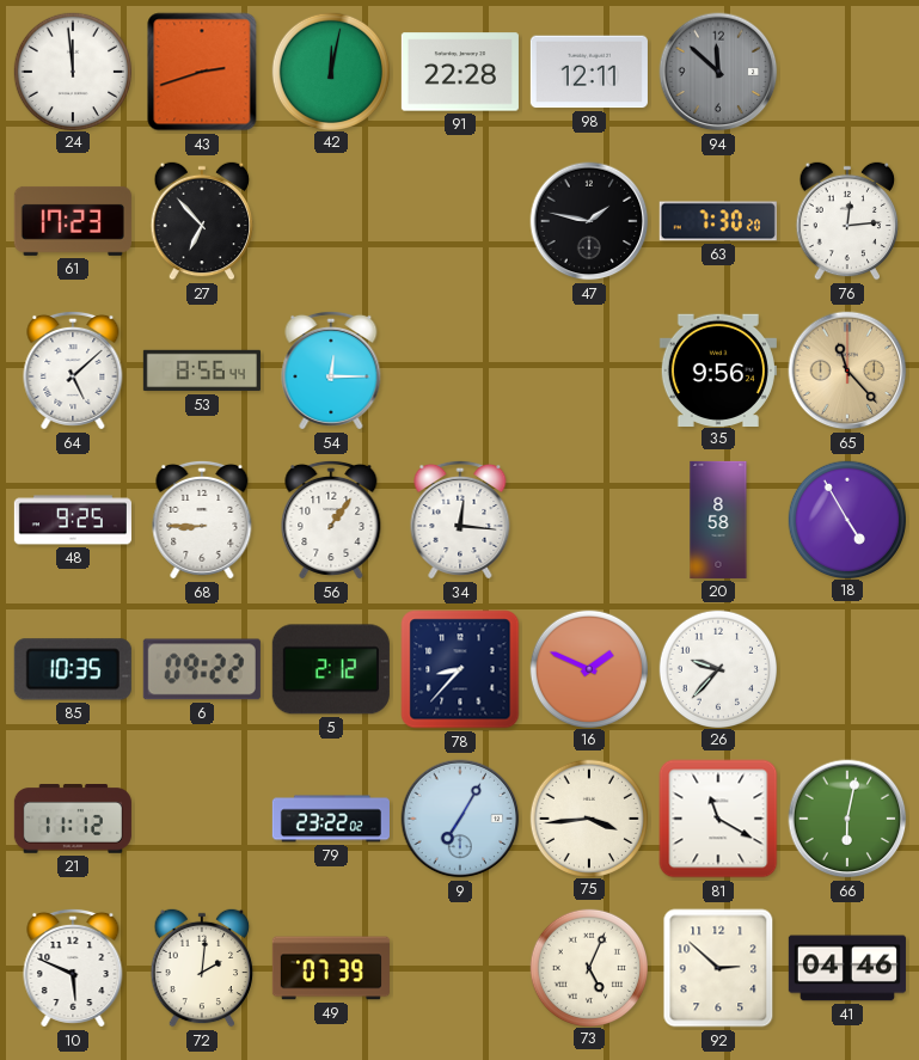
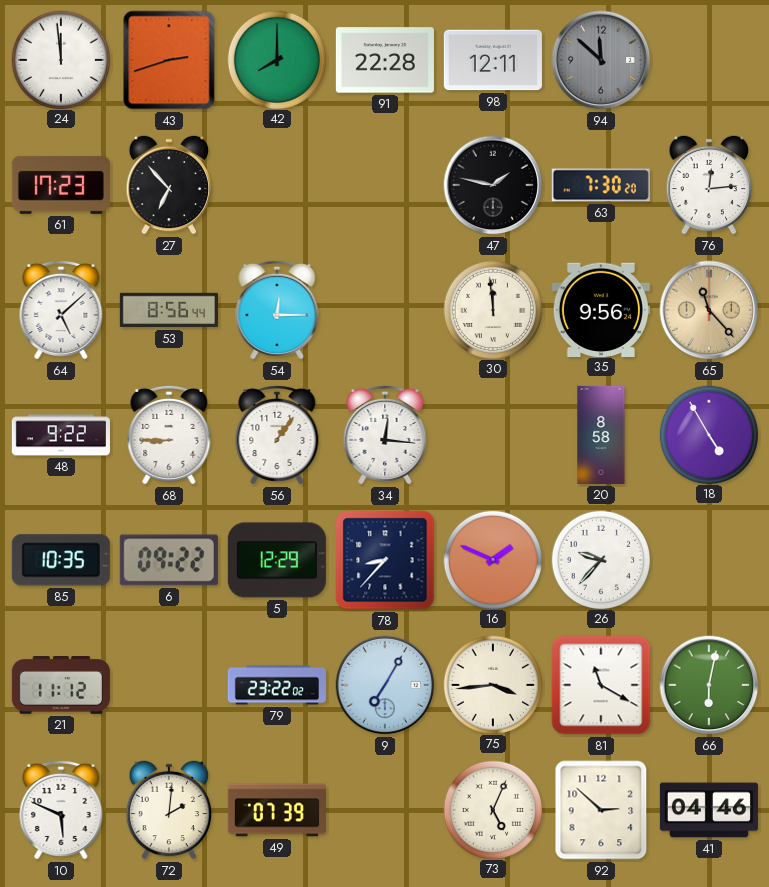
42: 12:02 -> 8:00
30: none -> 11:59
48: 9:25 -> 9:22
5: 2:12 -> 12:29
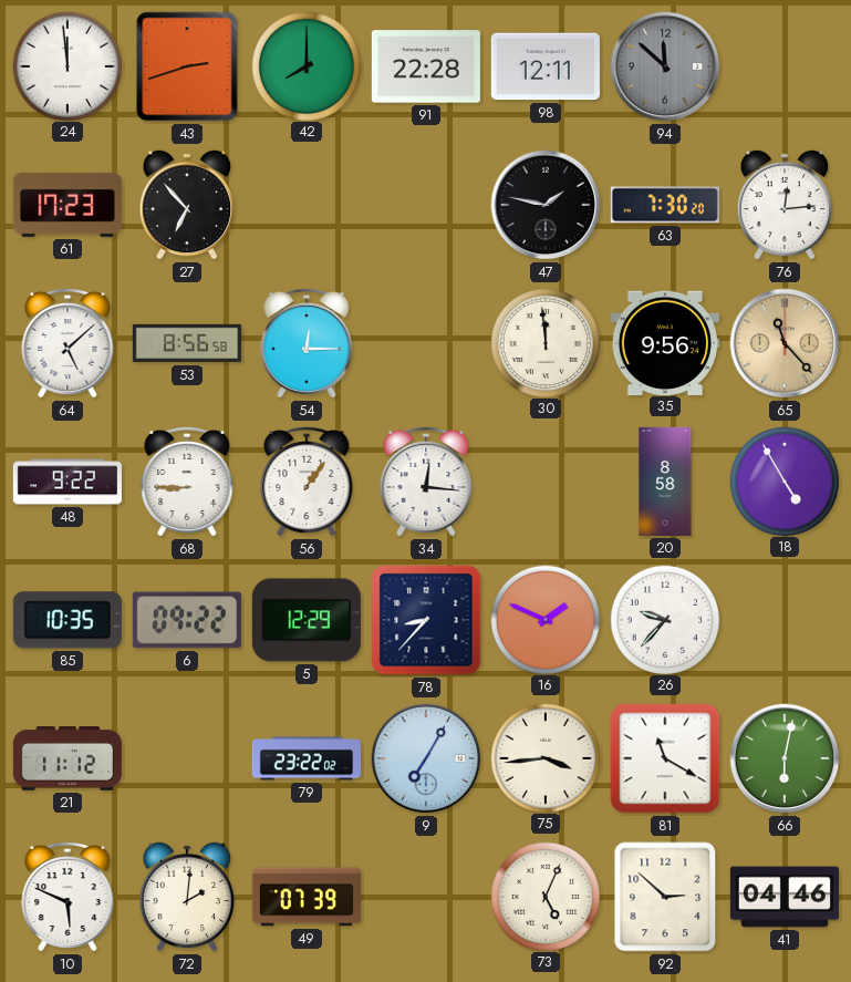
53: 8:56:44 -> 8:56:58
